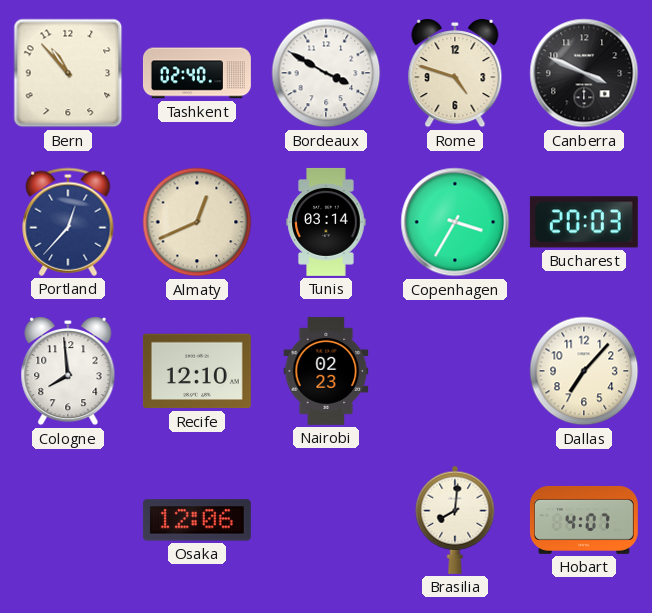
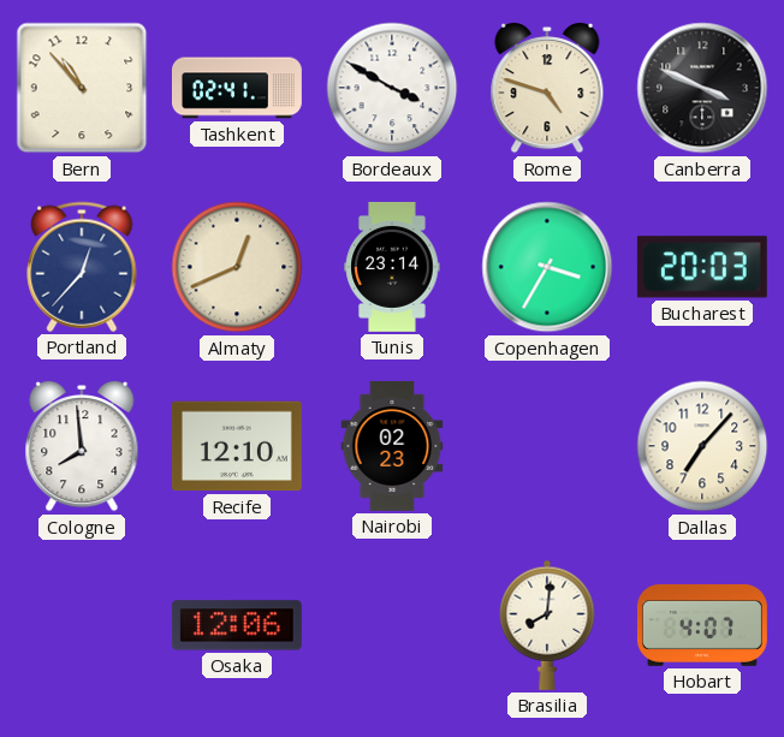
Tashkent: 02:40 -> 02:41
Tunis: 03:14 -> 23:14
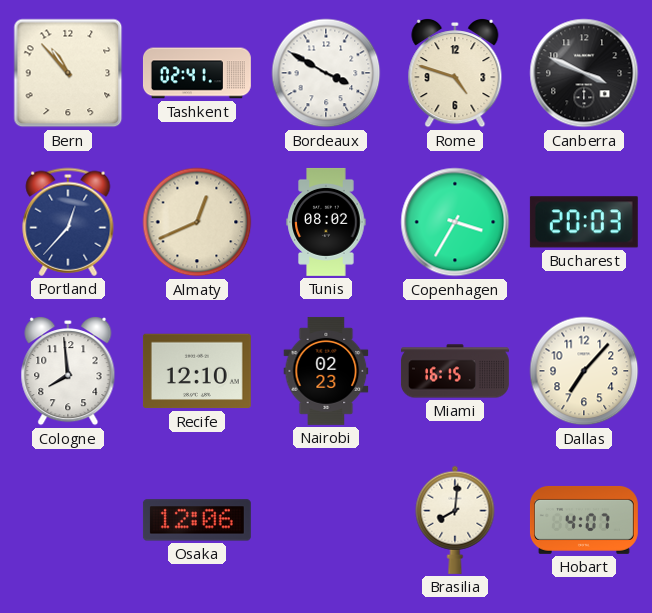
Tunis: 23:14 -> 08:02
Miami: none -> 16:15
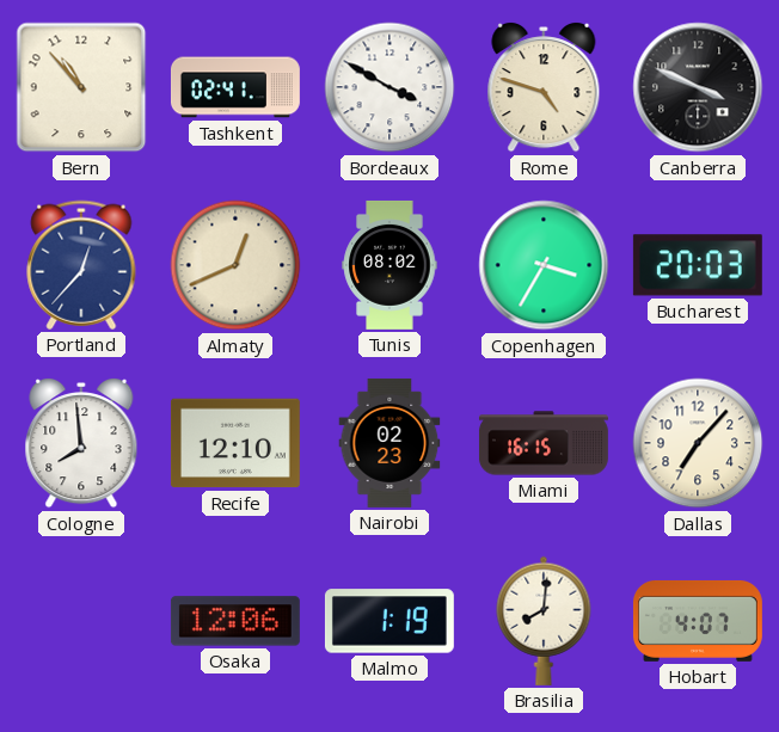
Malmo: none -> 1:19
